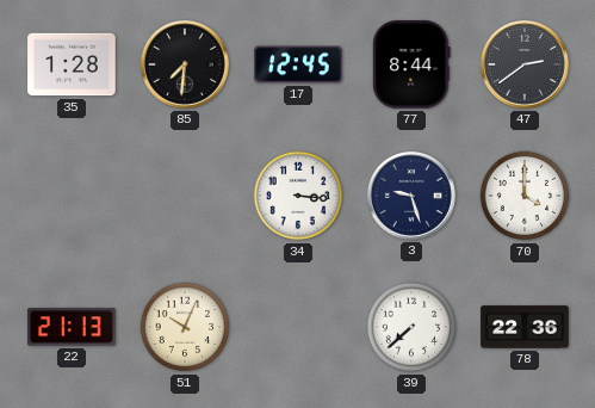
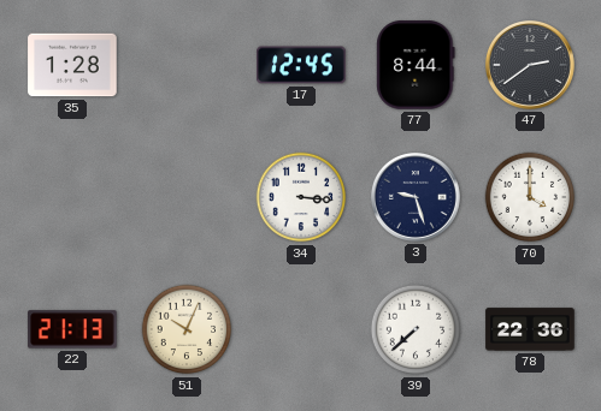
85: 7:31 -> none
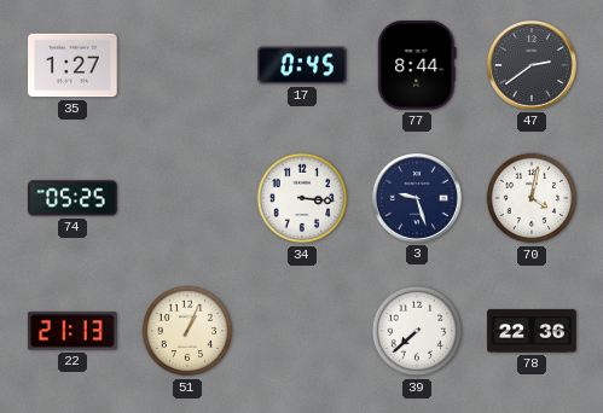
35: 1:28 -> 1:27
17: 12:45 -> 0:45
74: none -> 05:25
70: 4:00 -> 4:02
51: 10:04 -> 1:04
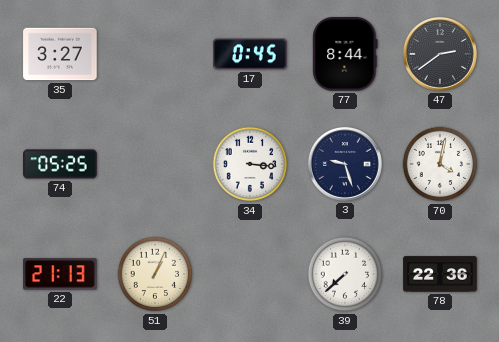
35: 1:27 -> 3:27
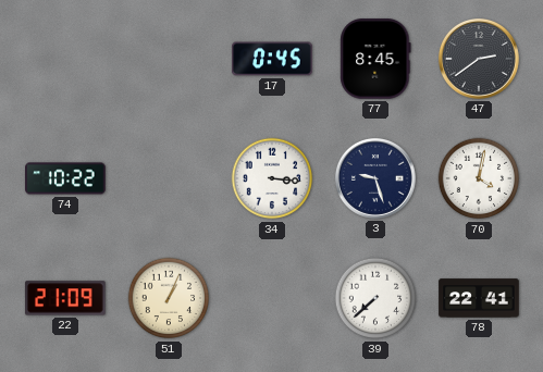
35: 3:27 -> none
77: 8:44 -> 8:45
74: 05:25 -> 10:22
22: 21:13 -> 21:09
78: 22:36 -> 22:41
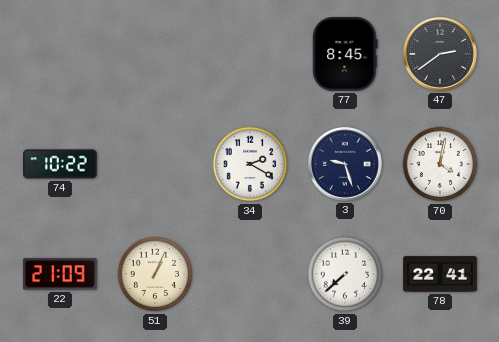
17: 0:45 -> none
34: 3:16 -> 2:20
